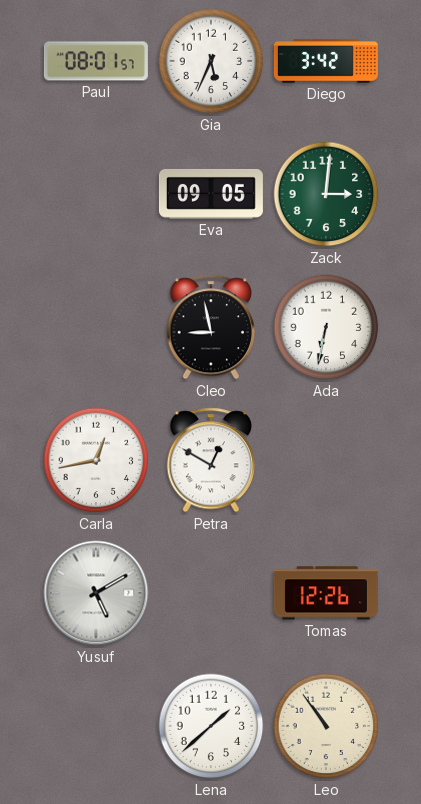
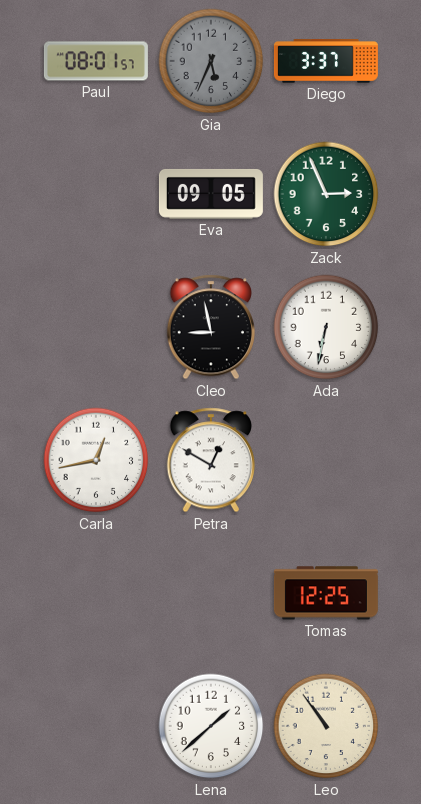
Gia dial: white -> grey
Diego: 3:42 -> 3:37
Zack: 3:01 -> 2:56
Yusuf: 5:10 -> none
Tomas: 12:26 -> 12:25
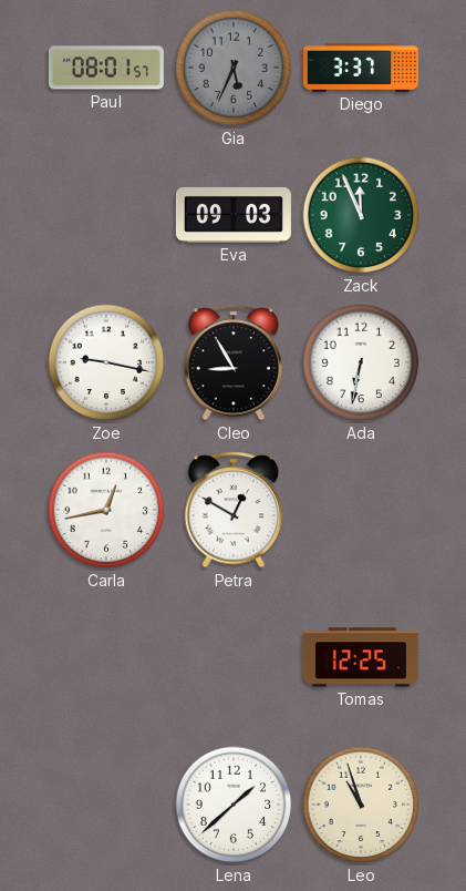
Eva: 09:05 -> 09:03
Zack: 2:56 -> 11:56
Zoe: none -> 9:17
Cleo: 8:58 -> 8:55
Leo: 10:54 -> 10:57
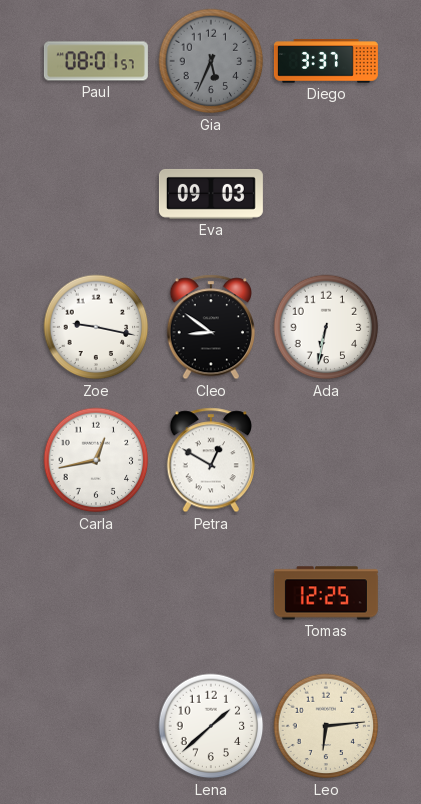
Zack: 11:56 -> none
Cleo: 8:55 -> 8:51
Leo: 10:57 -> 6:14
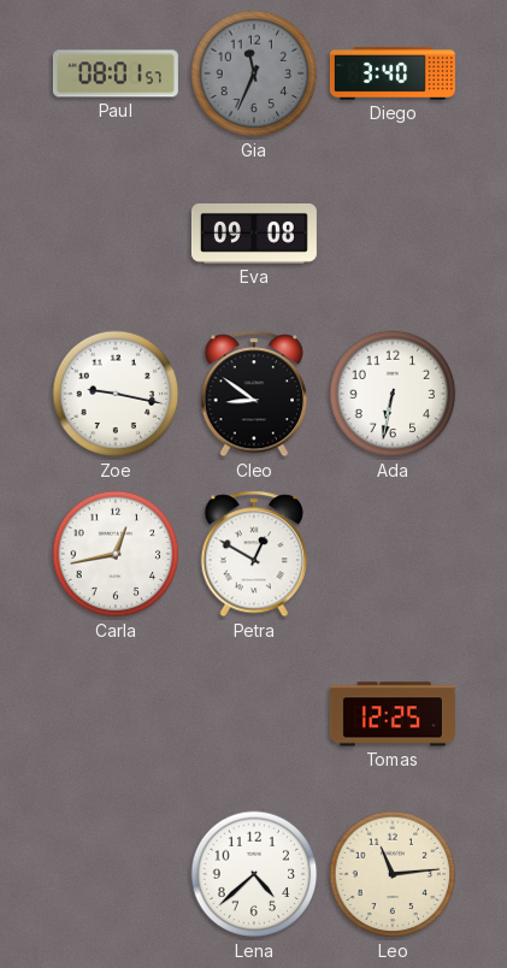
Gia: 5:34 -> 11:34
Diego: 3:37 -> 3:40
Eva: 09:03 -> 09:08
Lena: 1:38 -> 4:38
Leo: 6:14 -> 11:14
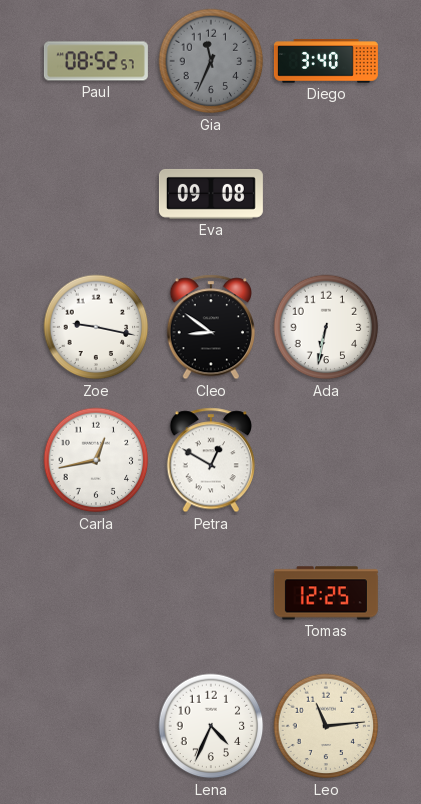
Paul: 08:01 -> 08:52
Lena: 4:38 -> 4:34
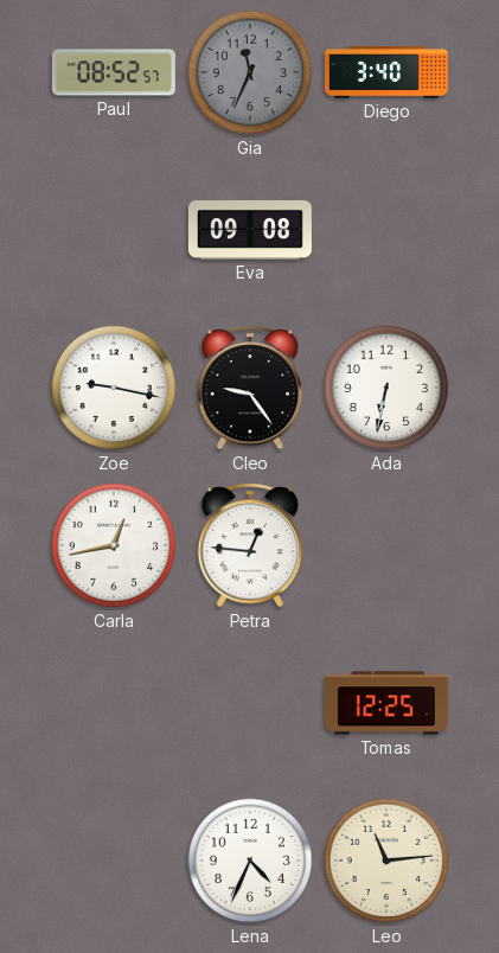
Cleo: 8:51 -> 9:24
Petra: 12:50 -> 12:46
